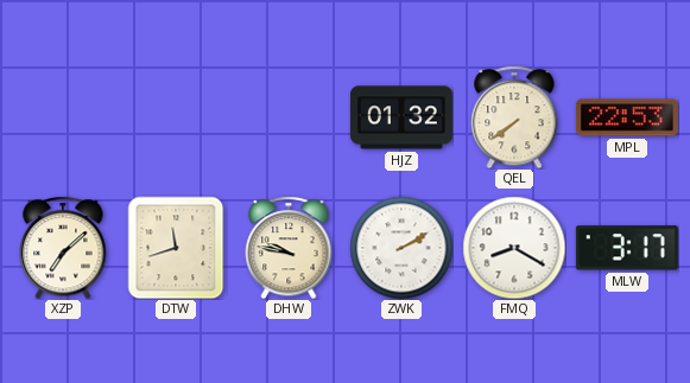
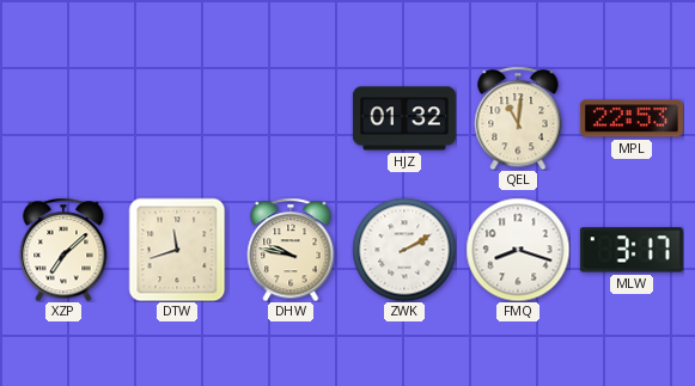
QEL: 7:39 -> 11:01
FMQ: 8:20 -> 8:18
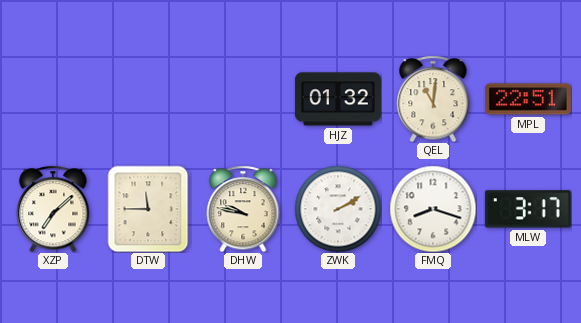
MPL: 22:53 -> 22:51
DTW: 11:42 -> 11:45
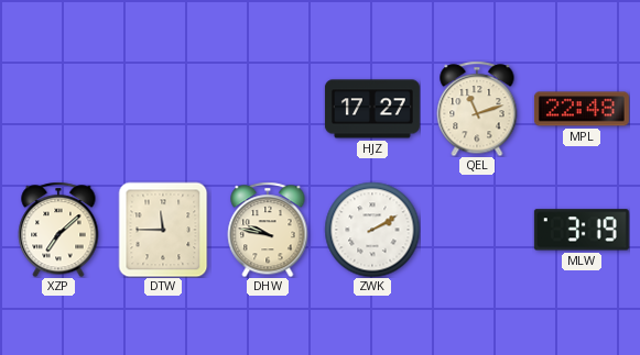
HJZ: 01:32 -> 17:27
QEL: 11:01 -> 11:12
MPL: 22:51 -> 22:48
FMQ: 8:18 -> none
MLW: 3:17 -> 3:19
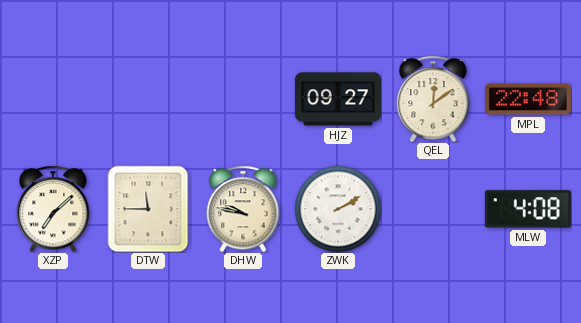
HJZ: 17:27 -> 09:27
QEL: 11:12 -> 12:09
MLW: 3:19 -> 4:08
